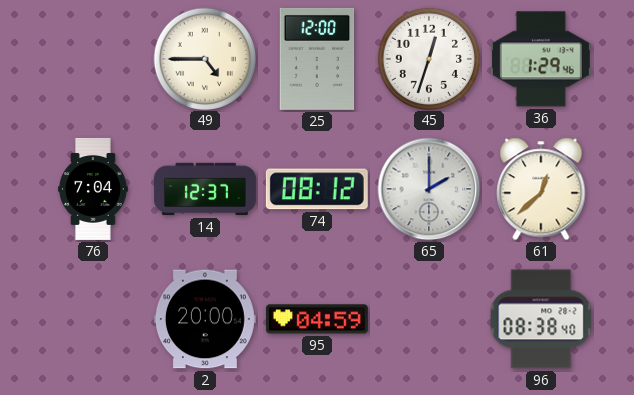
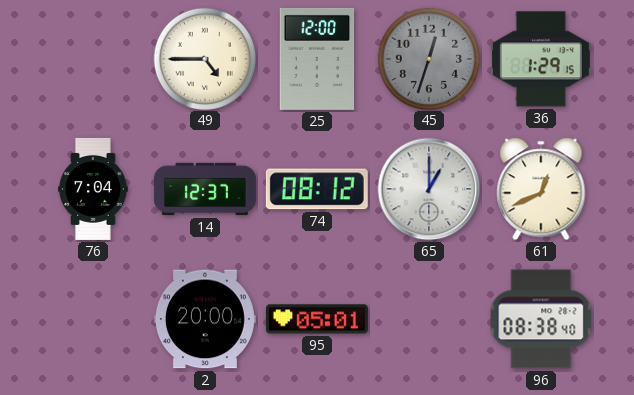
45 dial: white -> grey
36: 1:29:46 -> 1:29:15
65: 2:00 -> 1:00
61: 12:38 -> 12:41
95: 04:59 -> 05:01
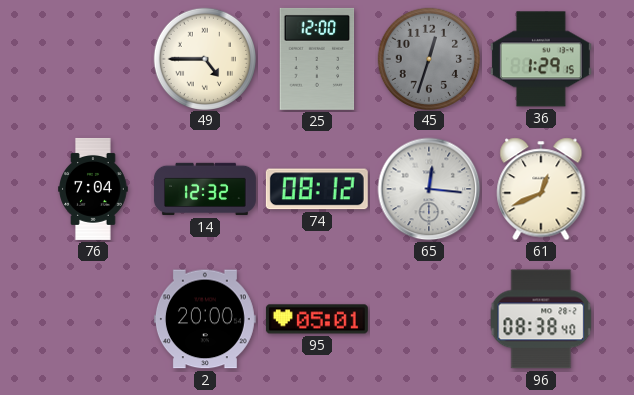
14: 12:37 -> 12:32
65: 1:00 -> 12:16
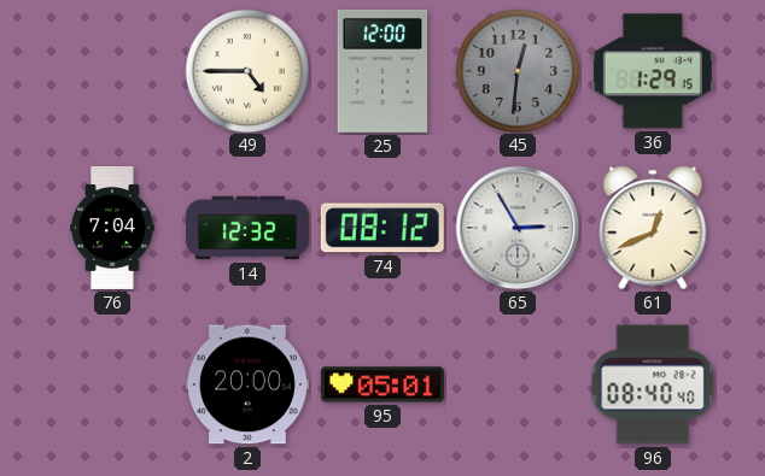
45: 12:33 -> 12:31
65: 12:16 -> 2:55
96: 08:38 -> 08:40
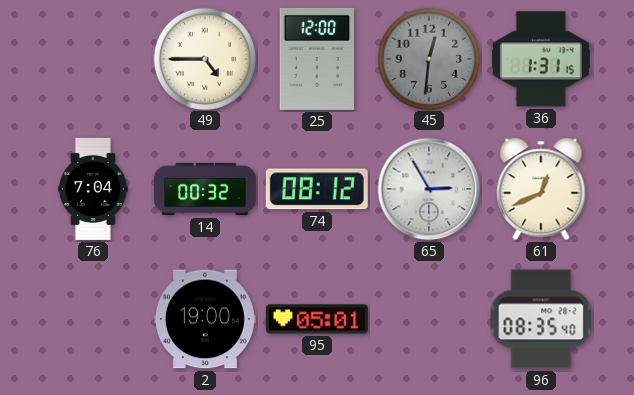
36: 1:29 -> 1:31
14: 12:32 -> 00:32
2: 20:00 -> 19:00
96: 08:40 -> 08:35
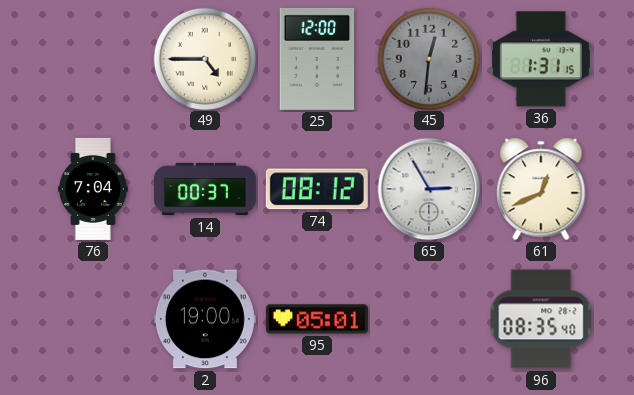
14: 00:32 -> 00:37
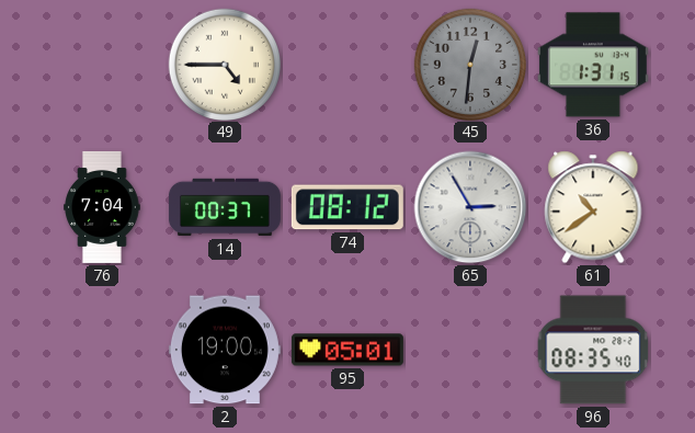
25: 12:00 -> none
61: 12:41 -> 10:39
